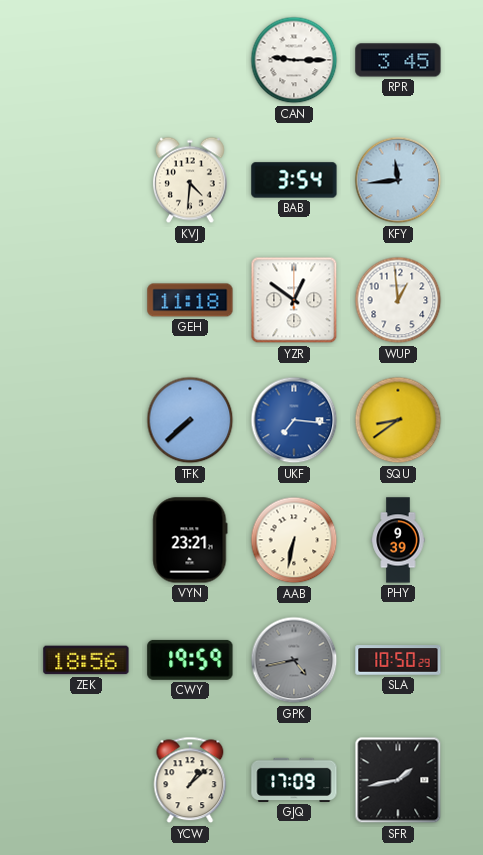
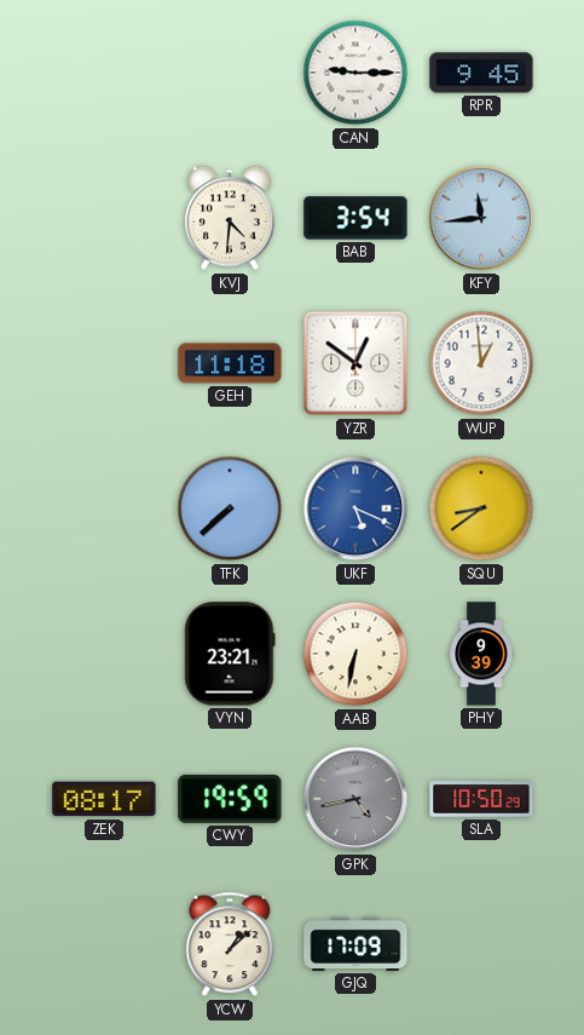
RPR: 3:45 -> 9:45
UKF: 7:16 -> 5:19
ZEK: 18:56 -> 08:17
SFR: 1:43 -> none
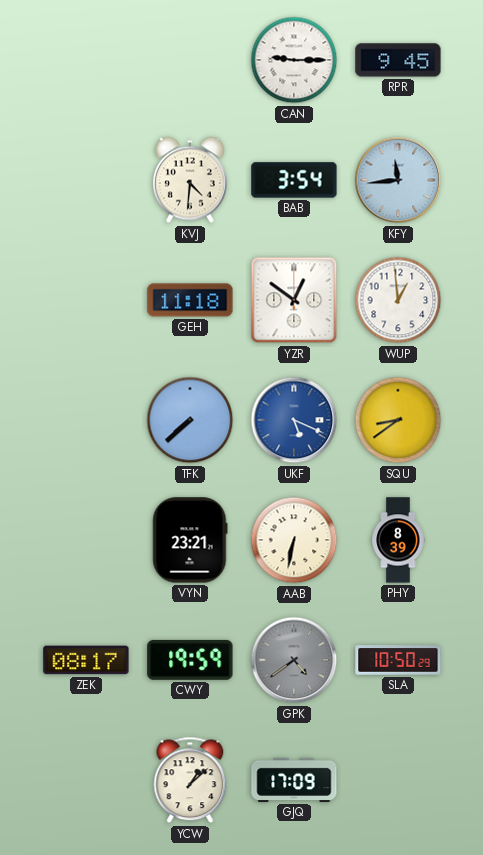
PHY: 9:39 -> 8:39
GPK: 4:43 -> 4:39
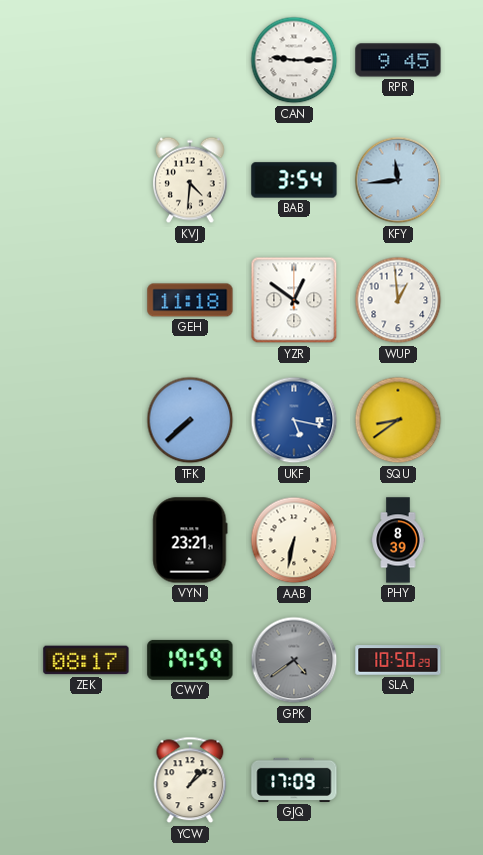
UKF: 5:19 -> 5:17
